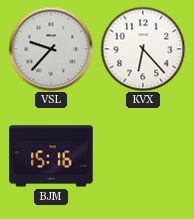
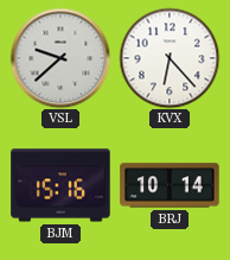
VSL: 9:37 -> 9:38
BRJ: none -> 10:14
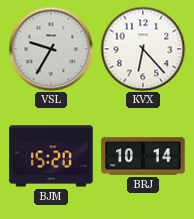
VSL: 9:38 -> 9:35
BJM: 15:16 -> 15:20
